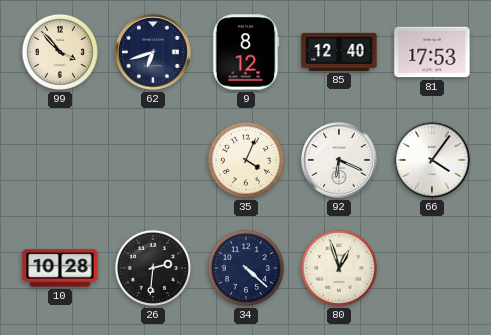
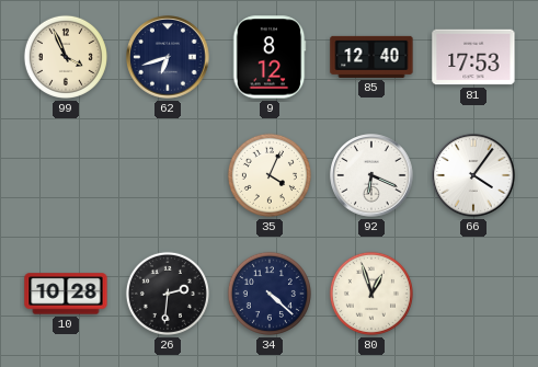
99: 3:53 -> 3:56
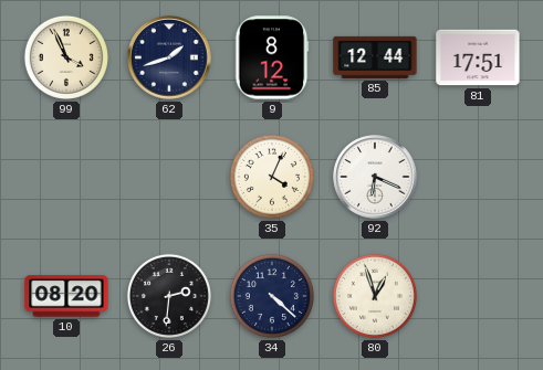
62: 6:42 -> 1:42
85: 12:40 -> 12:44
81: 17:53 -> 17:51
66: 4:06 -> none
10: 10:28 -> 08:20
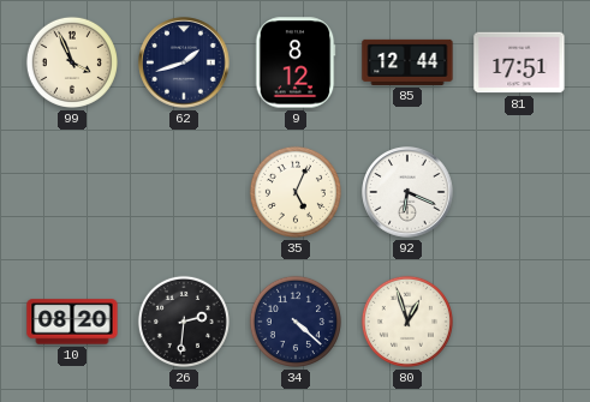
35: 4:04 -> 5:04
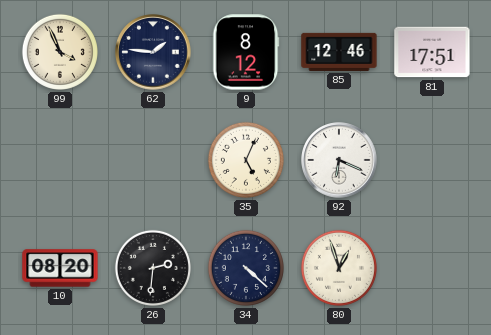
62: 1:42 -> 1:46
85: 12:44 -> 12:46
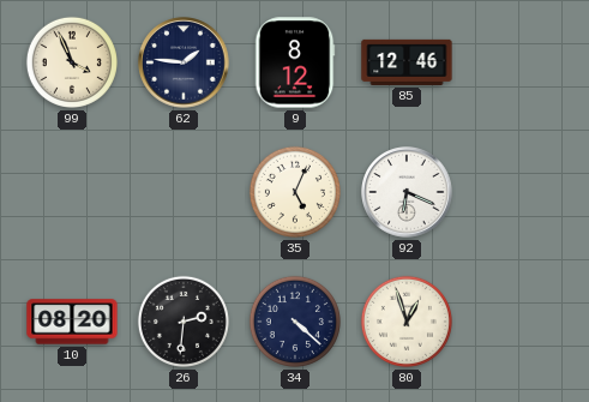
81: 17:51 -> none
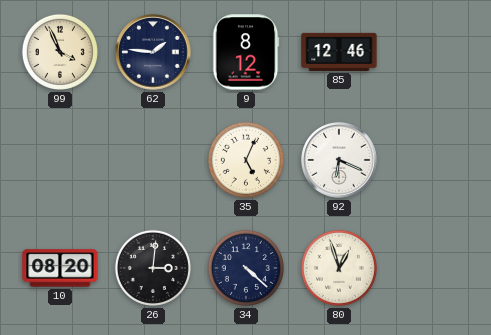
26: 2:31 -> 3:01
